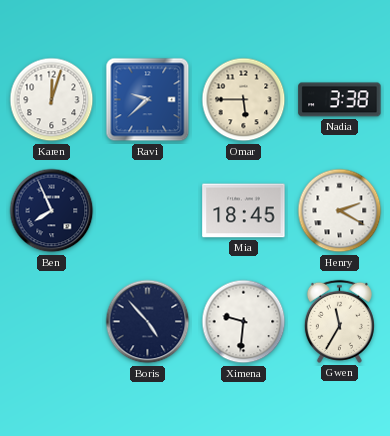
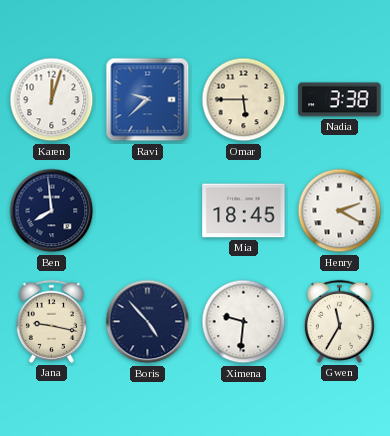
Ben: 7:56 -> 7:59
Jana: none -> 9:17
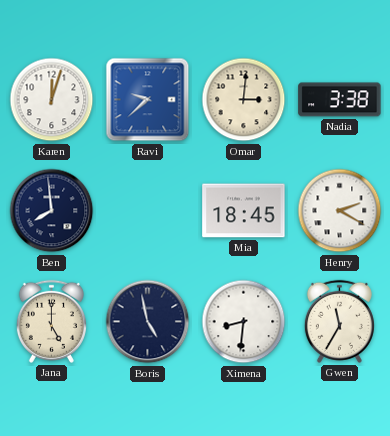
Omar: 5:45 -> 3:01
Jana: 9:17 -> 5:00
Boris: 4:53 -> 4:58
Ximena: 9:31 -> 8:31
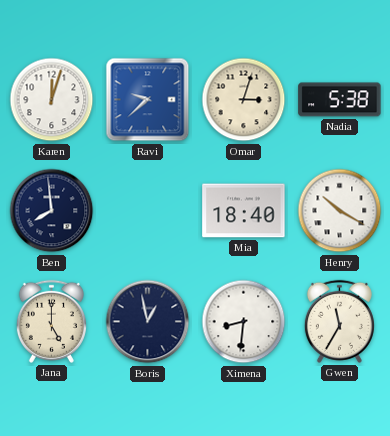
Omar: 3:01 -> 3:03
Nadia: 3:38 -> 5:38
Mia: 18:45 -> 18:40
Henry: 2:20 -> 10:20
Boris: 4:58 -> 12:58
